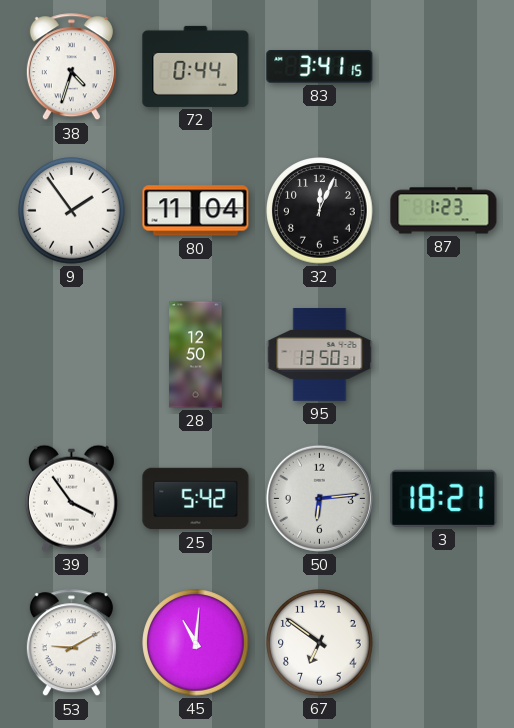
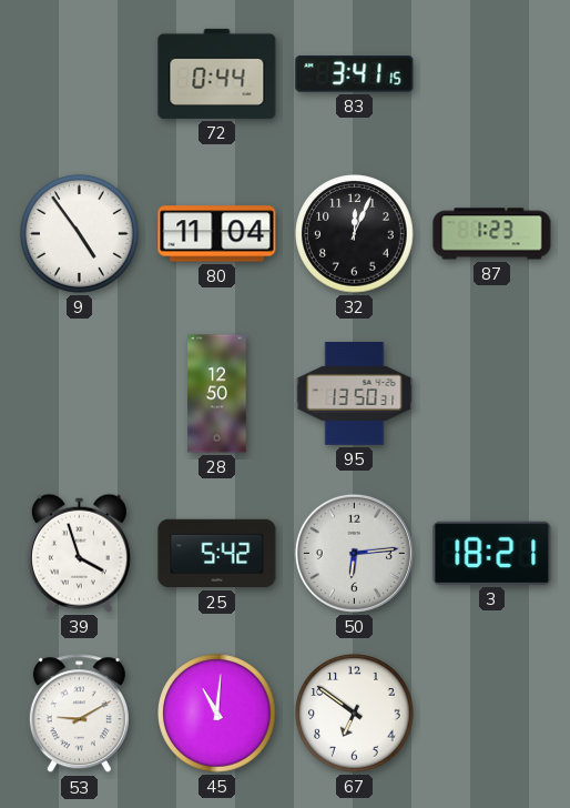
38: 4:33 -> none
9: 1:54 -> 4:54
39: 3:54 -> 3:57
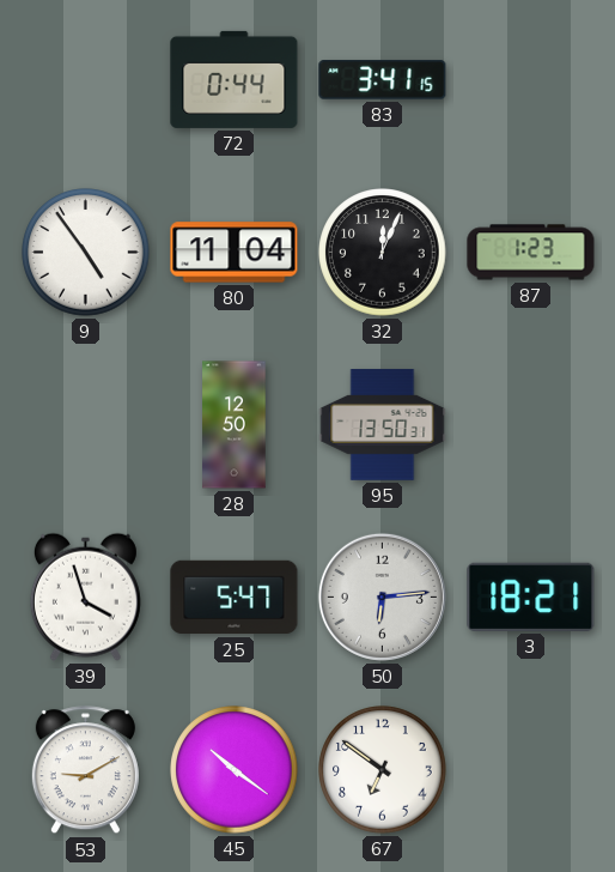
25: 5:42 -> 5:47
45: 11:01 -> 10:21
